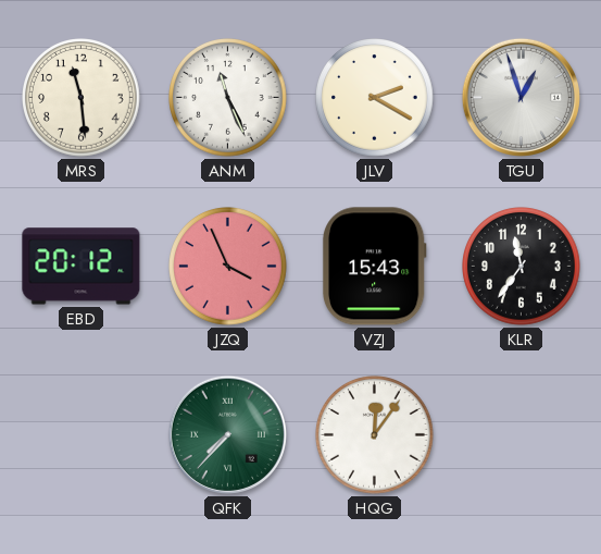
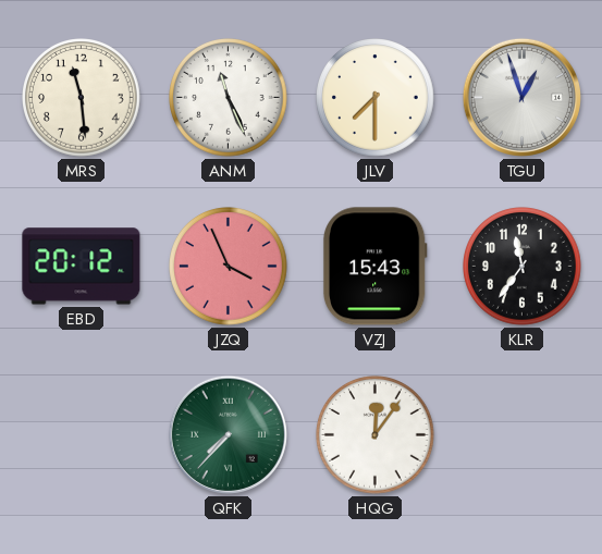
JLV: 2:20 -> 7:30
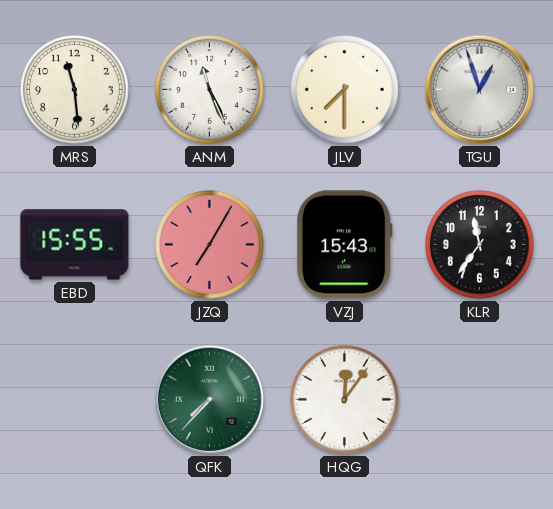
EBD: 20:12 -> 15:55
JZQ: 3:56 -> 7:05
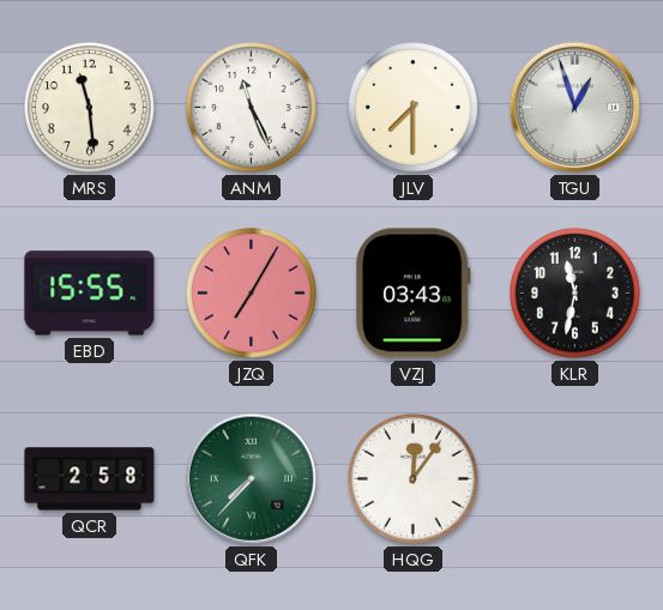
VZJ: 15:43 -> 03:43
KLR: 11:36 -> 11:32
QCR: none -> 2:58
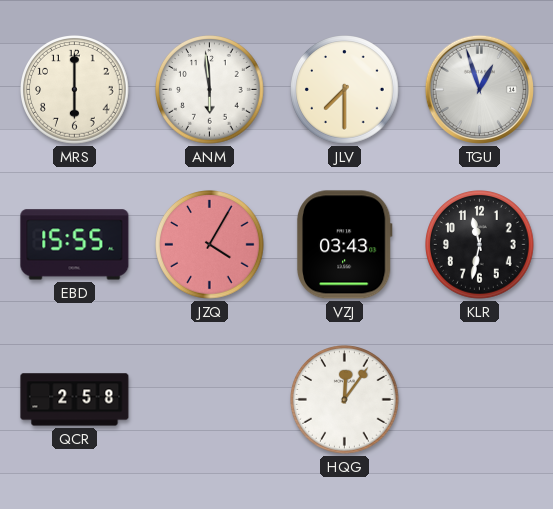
MRS: 11:29 -> 6:00
ANM: 11:26 -> 5:59
JZQ: 7:05 -> 4:05
QFK: 7:37 -> none
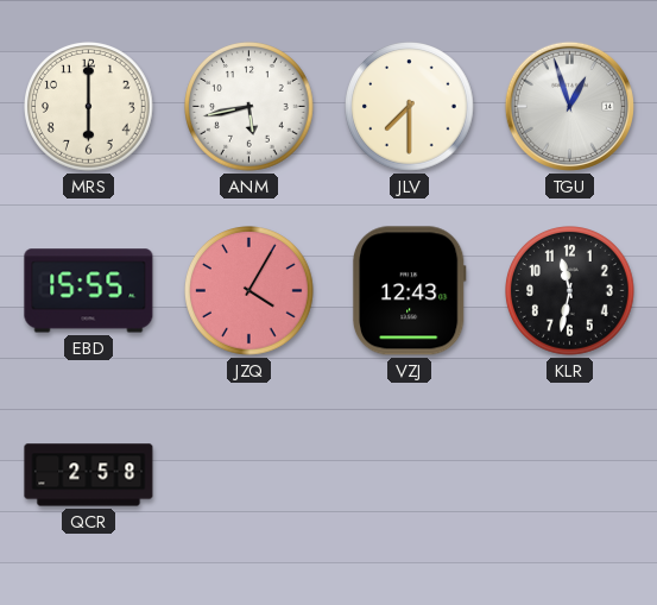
ANM: 5:59 -> 5:43
VZJ: 03:43 -> 12:43
HQG: 12:06 -> none
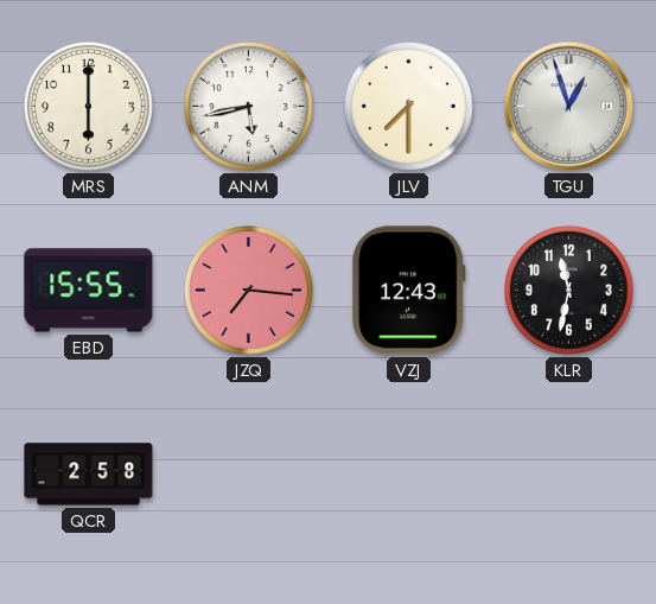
JZQ: 4:05 -> 7:16
